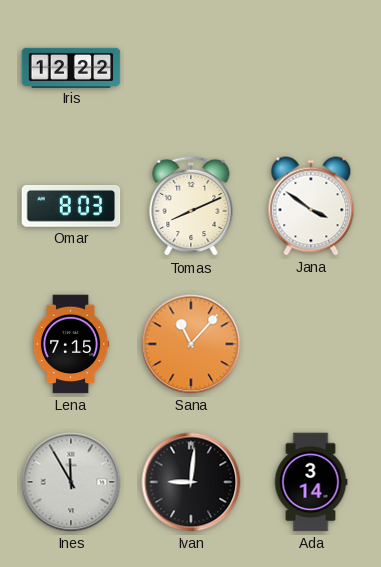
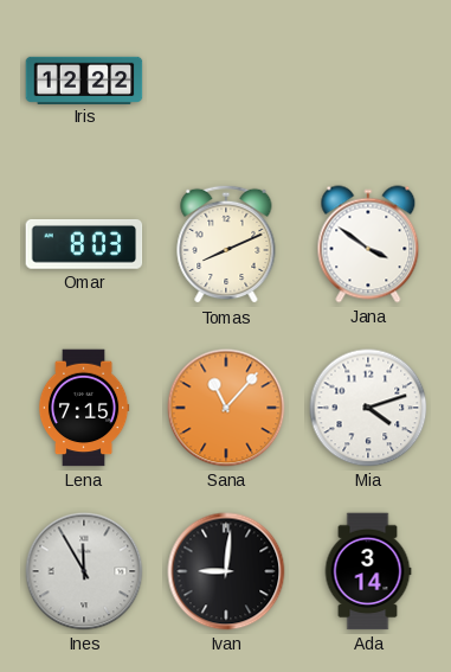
Mia: none -> 4:12
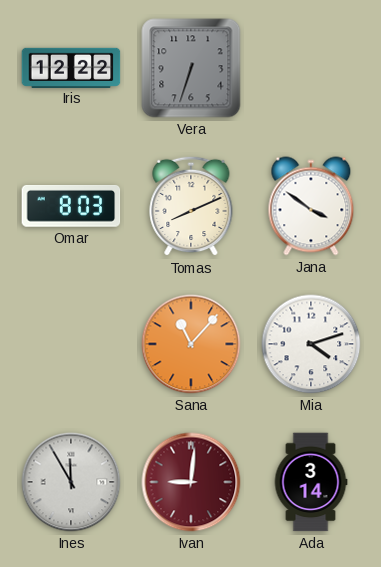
Vera: none -> 6:33
Lena: 7:15 -> none
Ivan dial: black -> burgundy
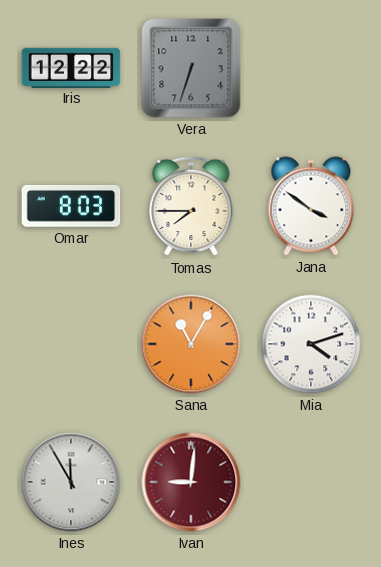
Tomas: 8:11 -> 7:45
Sana: 11:07 -> 11:05
Ada: 3:14 -> none
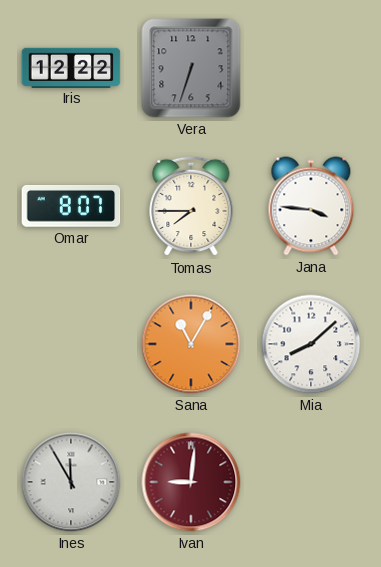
Omar: 8:03 -> 8:07
Jana: 3:51 -> 3:46
Mia: 4:12 -> 8:08
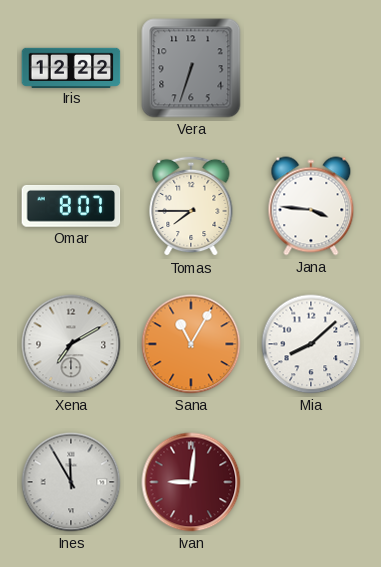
Xena: none -> 7:10
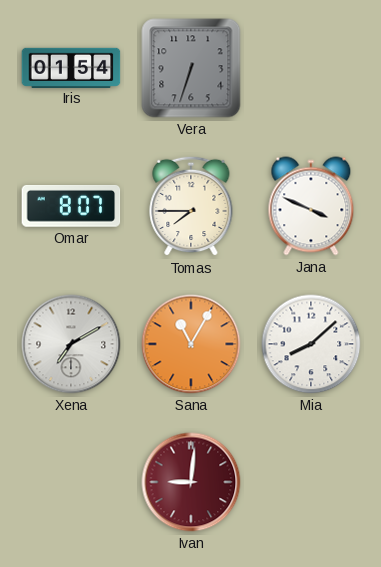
Iris: 12:22 -> 01:54
Jana: 3:46 -> 3:49
Ines: 11:55 -> none
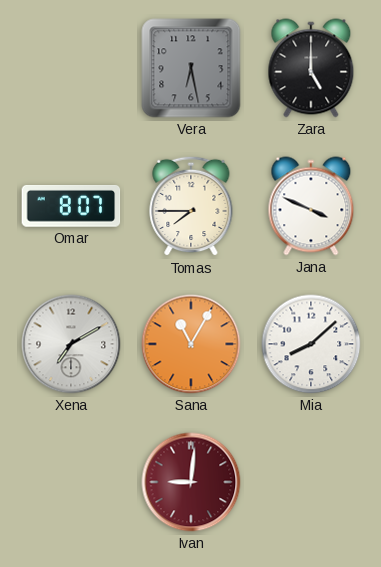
Iris: 01:54 -> none
Vera: 6:33 -> 6:28
Zara: none -> 5:00
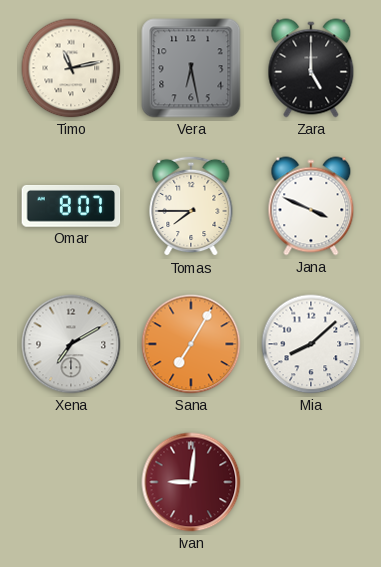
Timo: none -> 11:13
Sana: 11:05 -> 7:05
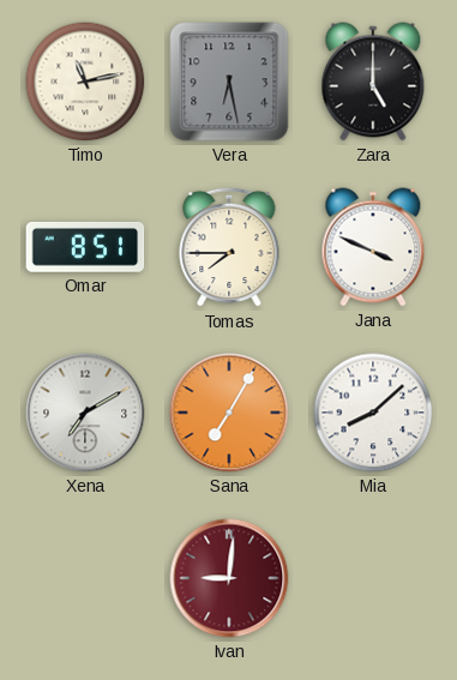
Omar: 8:07 -> 8:51
